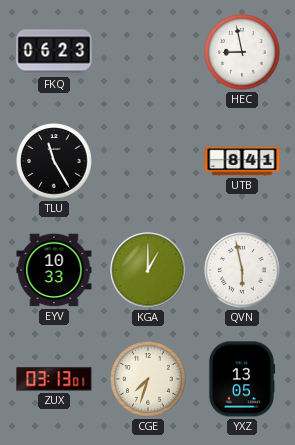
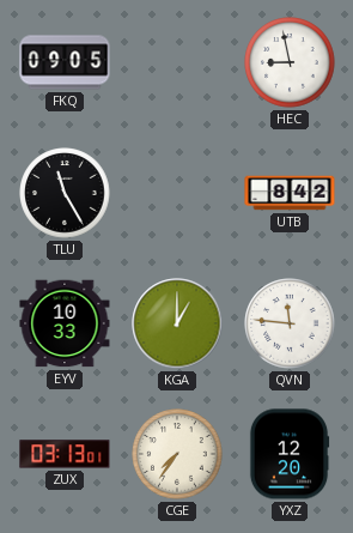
FKQ: 06:23 -> 09:05
UTB: 8:41 -> 8:42
QVN: 5:58 -> 11:46
CGE: 7:33 -> 7:36
YXZ: 13:05 -> 12:20
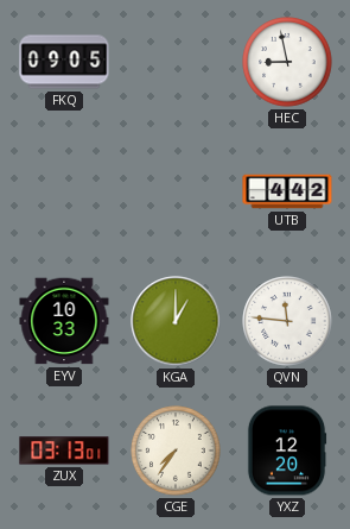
TLU: 11:25 -> none
UTB: 8:42 -> 4:42
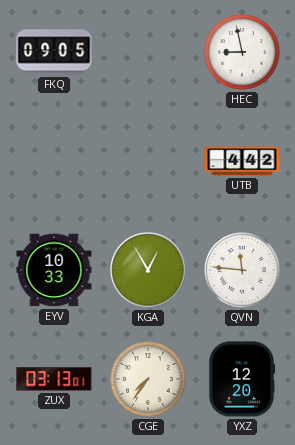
KGA: 1:00 -> 12:55
